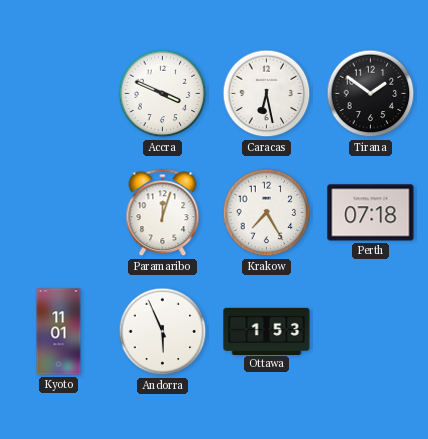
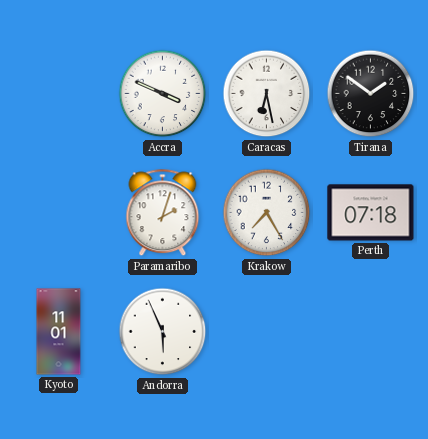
Paramaribo: 12:03 -> 2:03
Ottawa: 1:53 -> none
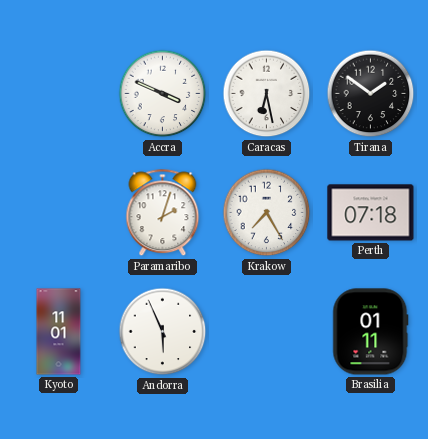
Brasilia: none -> 01:11
